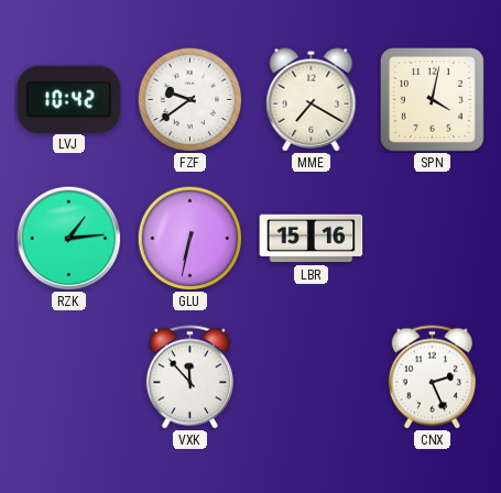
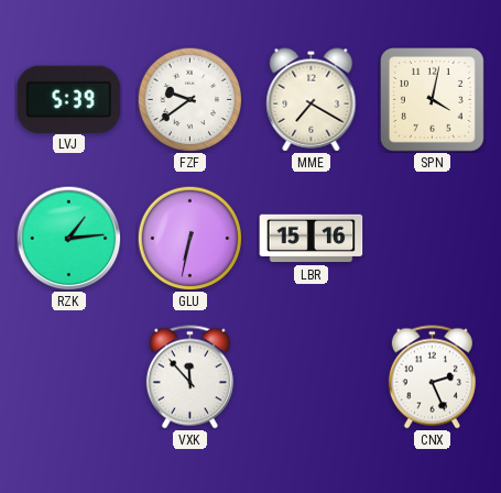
LVJ: 10:42 -> 5:39
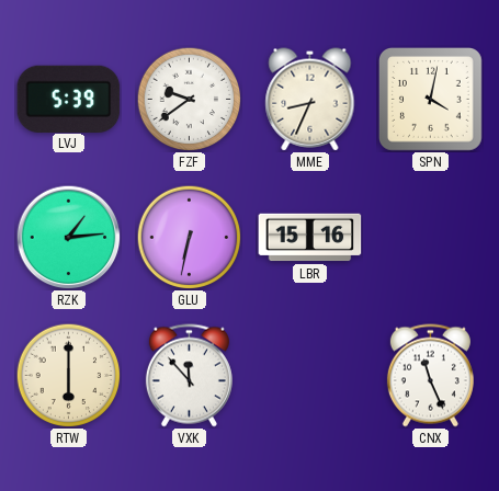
MME: 7:20 -> 8:34
RTW: none -> 6:00
CNX: 2:26 -> 11:26
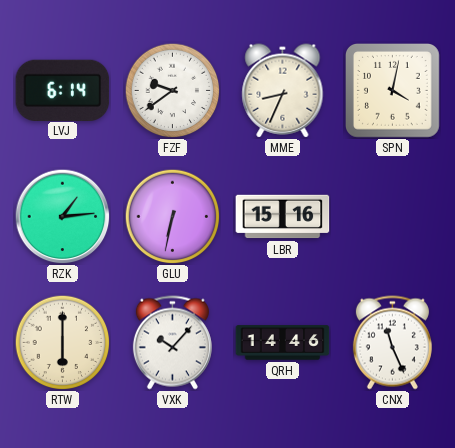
LVJ: 5:39 -> 6:14
VXK: 11:53 -> 10:07
QRH: none -> 14:46
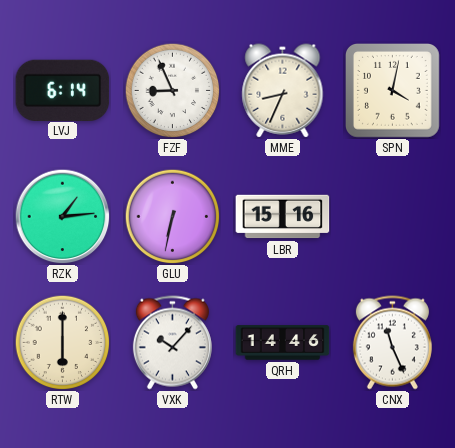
FZF: 9:39 -> 8:56
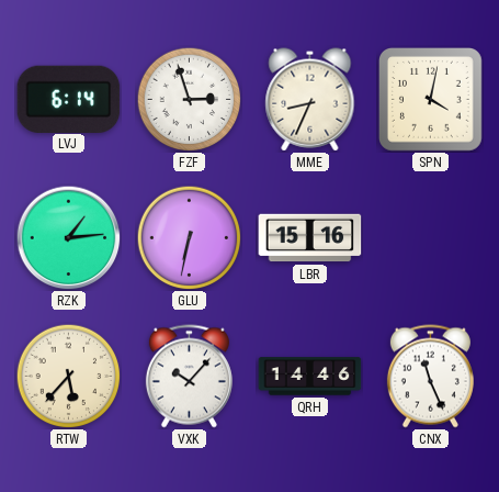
FZF: 8:56 -> 2:57
RTW: 6:00 -> 5:37
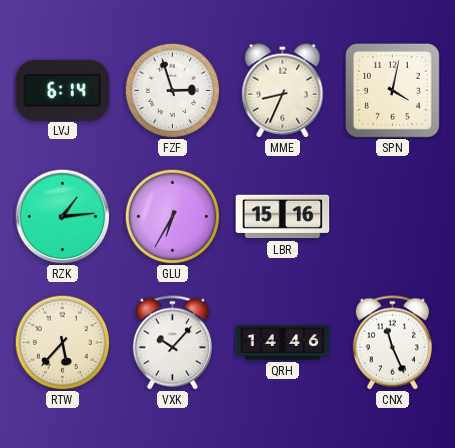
GLU: 6:32 -> 6:35
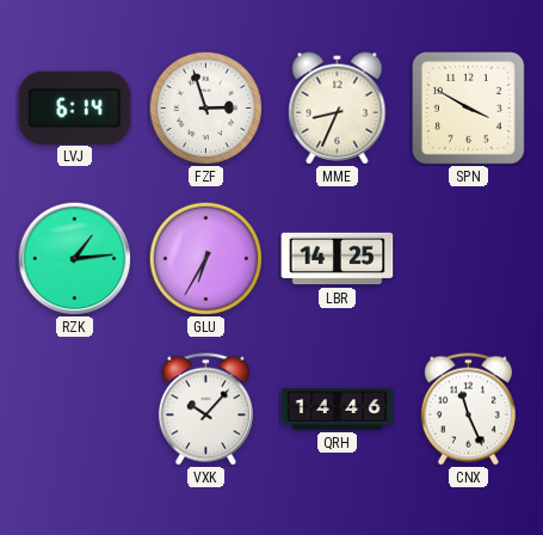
SPN: 4:02 -> 3:50
LBR: 15:16 -> 14:25
RTW: 5:37 -> none
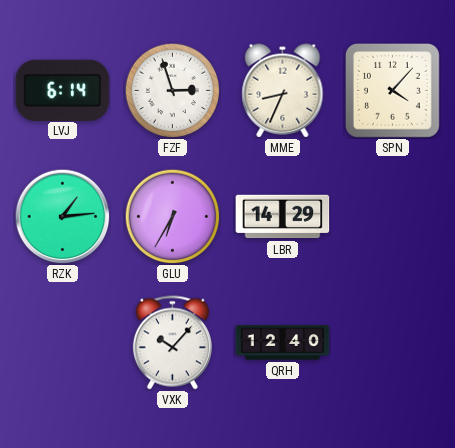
SPN: 3:50 -> 4:07
LBR: 14:25 -> 14:29
QRH: 14:46 -> 12:40
CNX: 11:26 -> none
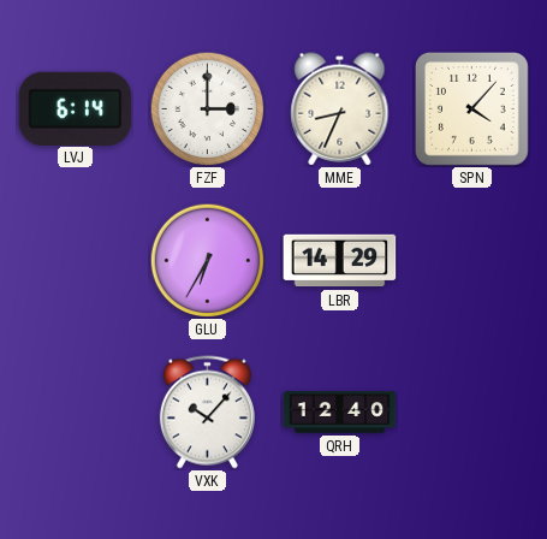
FZF: 2:57 -> 3:00
RZK: 1:14 -> none
